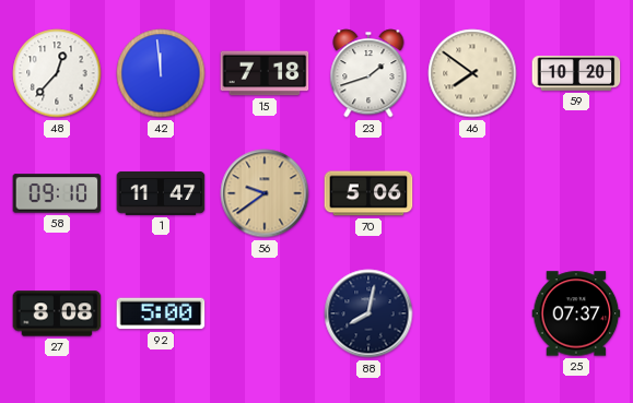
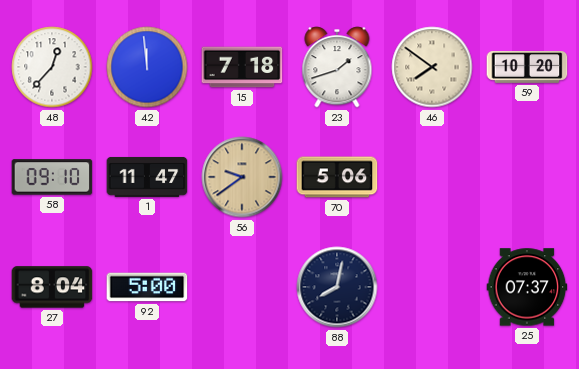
27: 8:08 -> 8:04
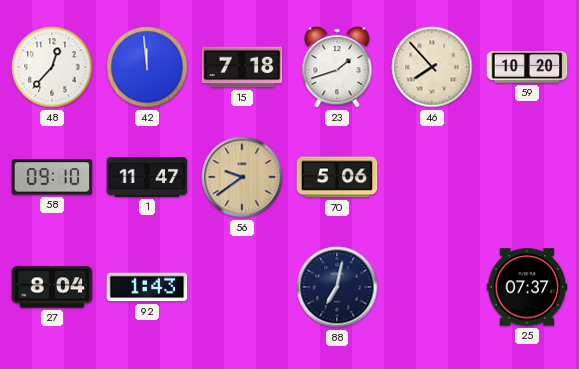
46: 7:51 -> 7:53
92: 5:00 -> 1:43
88: 8:02 -> 7:02
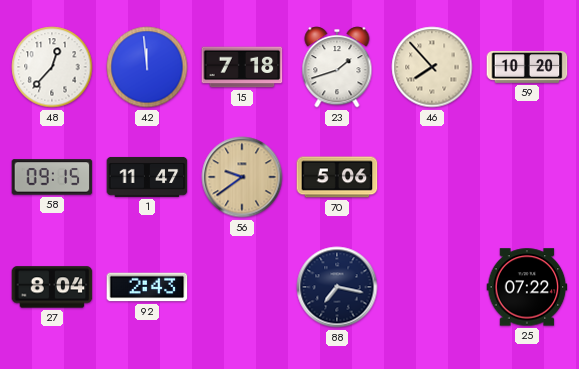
58: 09:10 -> 09:15
92: 1:43 -> 2:43
88: 7:02 -> 7:17
25: 07:37 -> 07:22
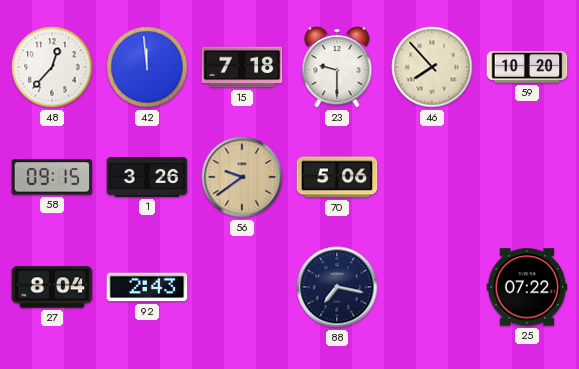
23: 1:42 -> 9:30
1: 11:47 -> 3:26
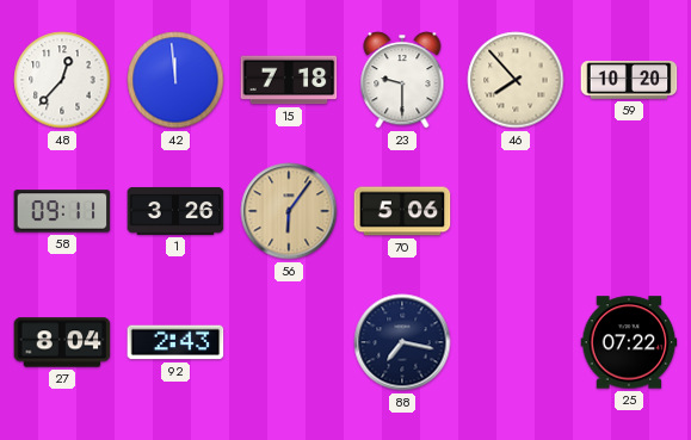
58: 09:15 -> 09:11
56: 9:39 -> 6:06
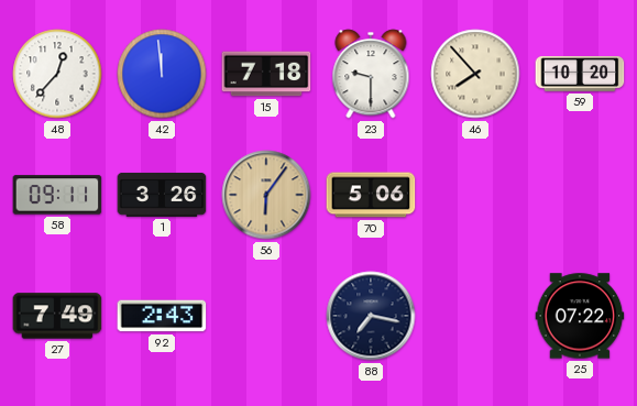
27: 8:04 -> 7:49
